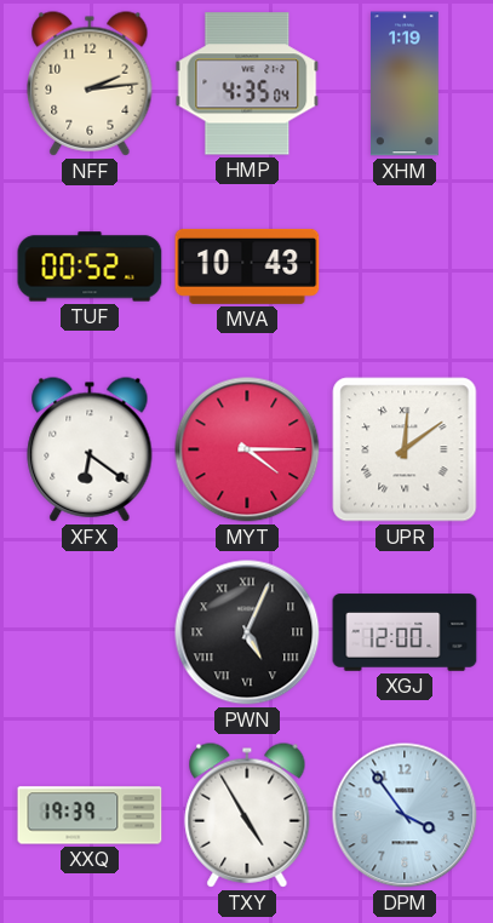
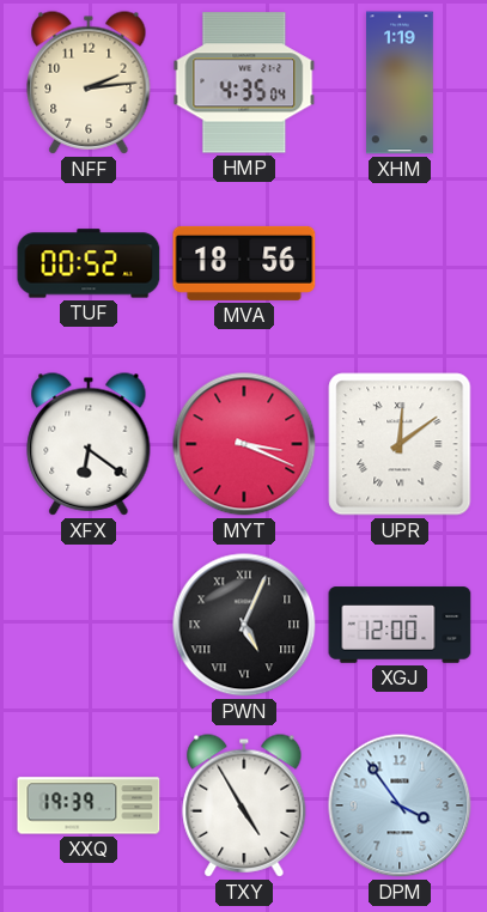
MVA: 10:43 -> 18:56
MYT: 4:15 -> 3:19
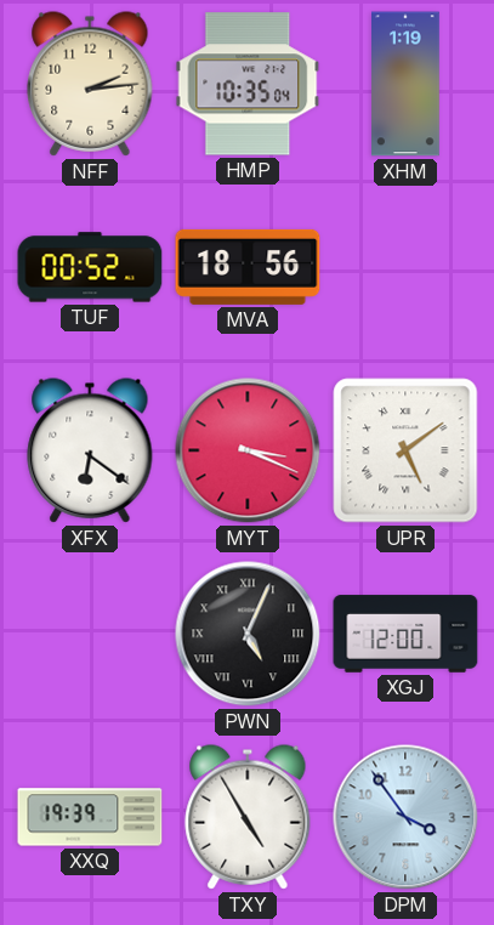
HMP: 4:35 -> 10:35
UPR: 12:09 -> 5:09
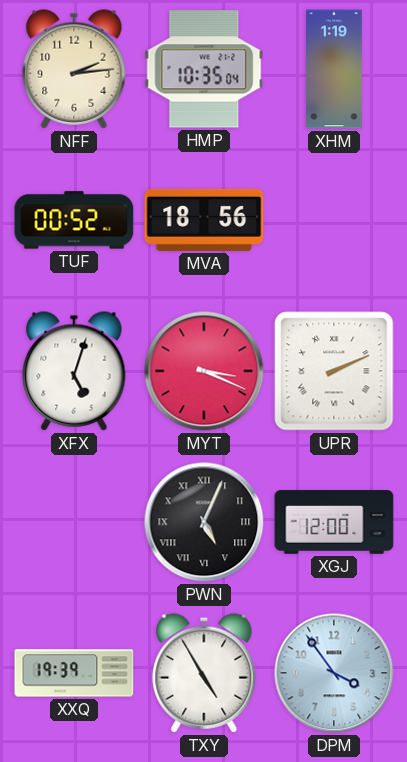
XFX: 6:21 -> 5:03
UPR: 5:09 -> 2:11
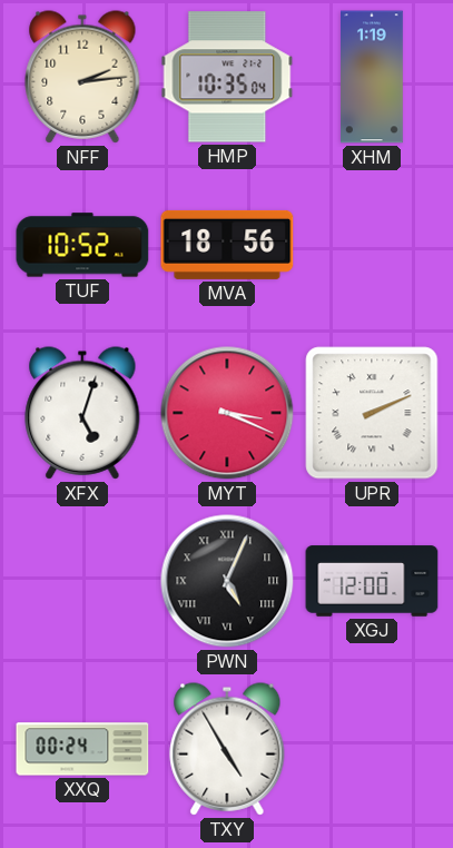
TUF: 00:52 -> 10:52
XXQ: 19:39 -> 00:24
DPM: 3:54 -> none
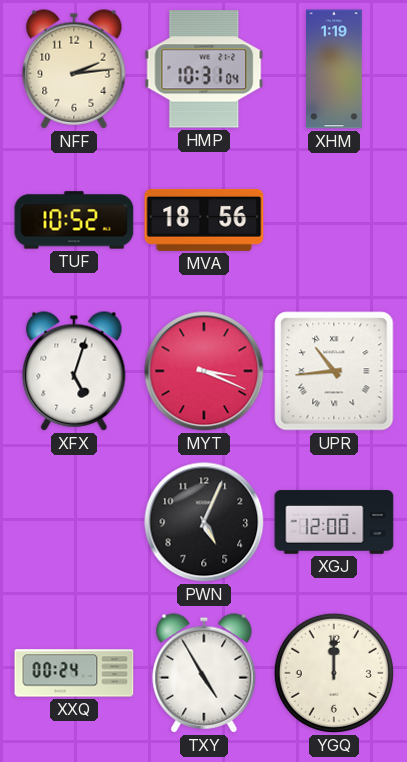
HMP: 10:35 -> 10:31
UPR: 2:11 -> 10:44
PWN numerals: Roman -> Arabic
YGQ: none -> 12:00
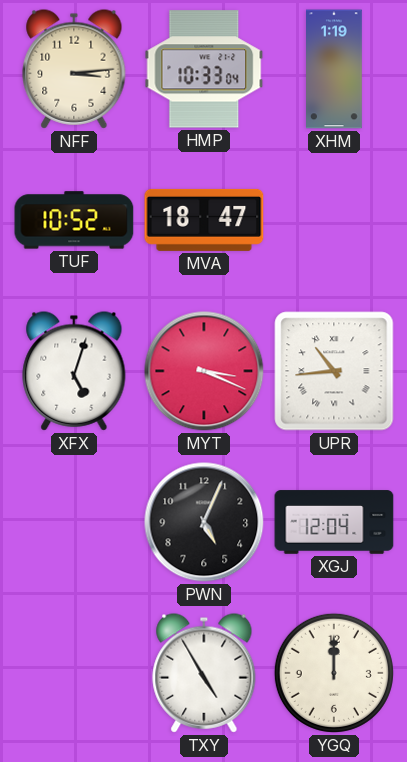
NFF: 2:14 -> 3:14
HMP: 10:31 -> 10:33
MVA: 18:56 -> 18:47
XGJ: 12:00 -> 12:04
XXQ: 00:24 -> none
